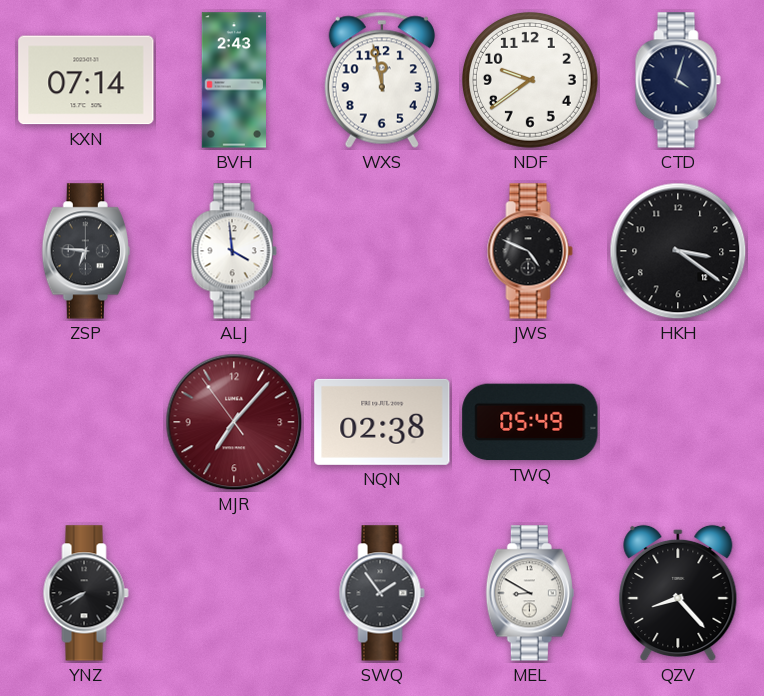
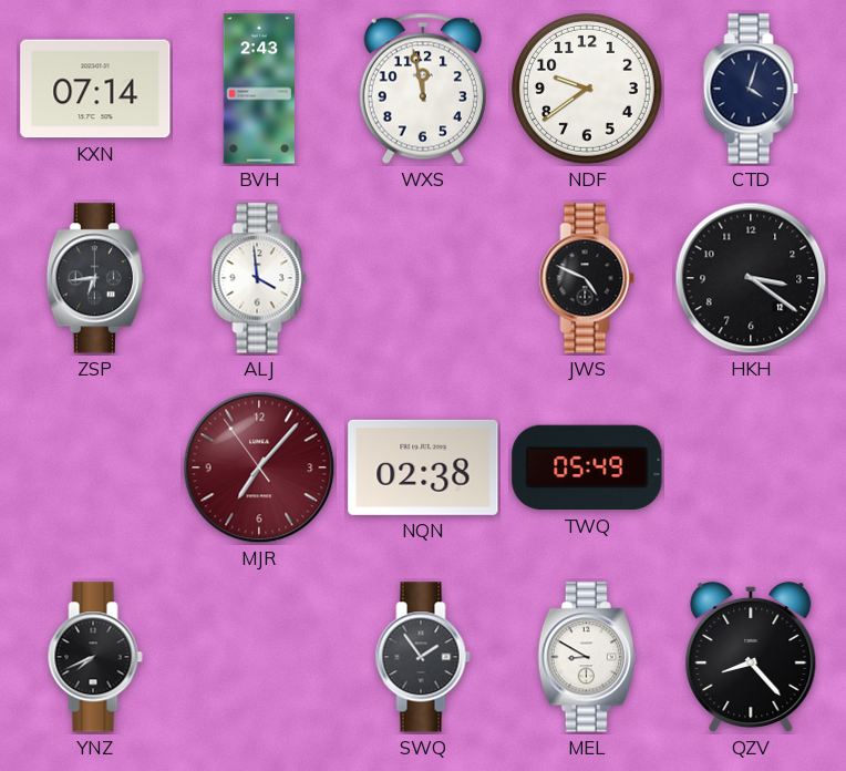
ZSP: 6:46 -> 6:44
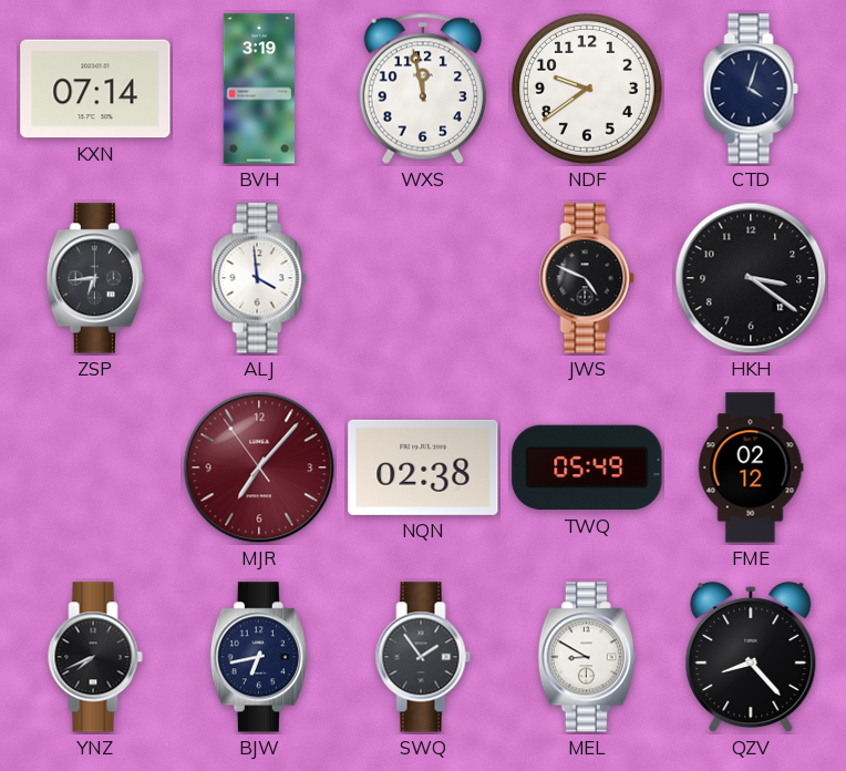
BVH: 2:43 -> 3:19
FME: none -> 02:12
BJW: none -> 6:43
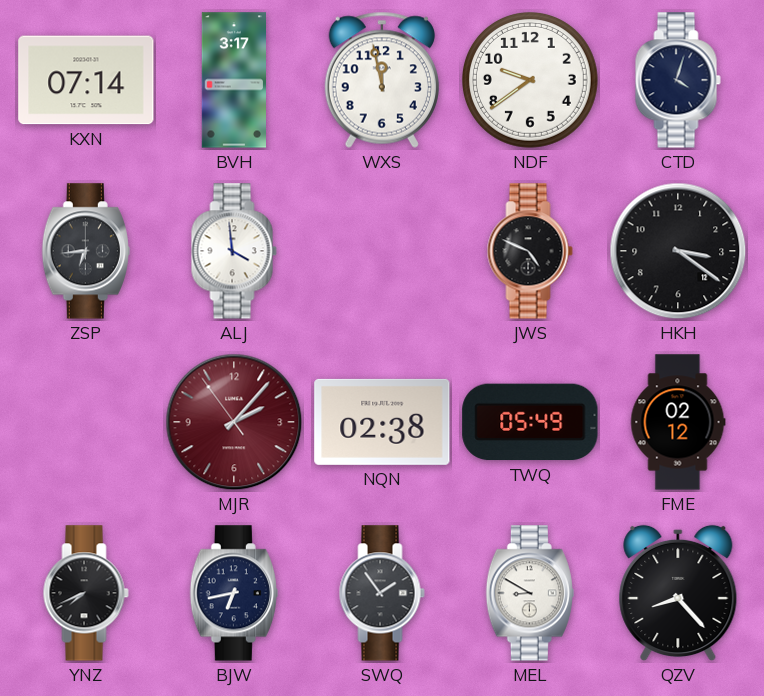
BVH: 3:19 -> 3:17
MJR: 7:06 -> 2:06
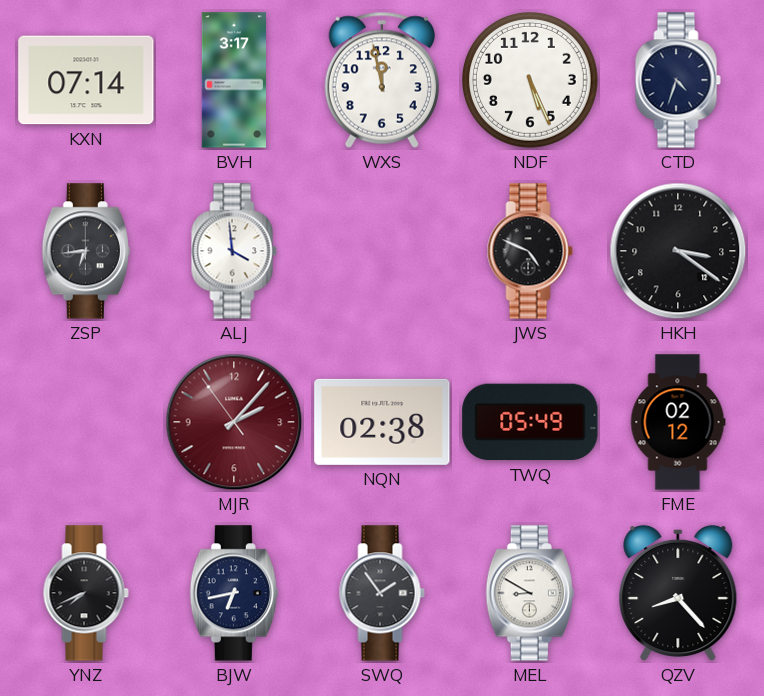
NDF: 9:39 -> 5:26
CTD: 4:03 -> 4:33
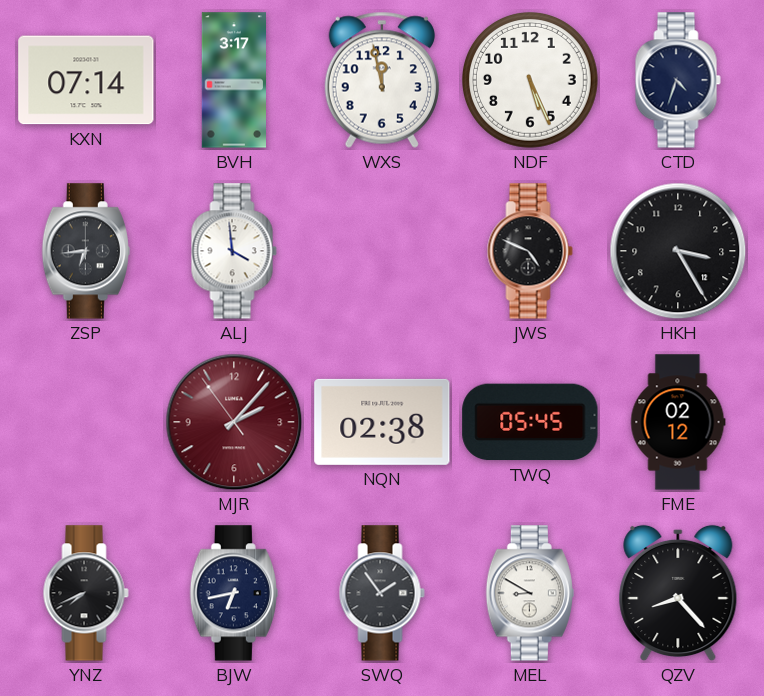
HKH: 3:21 -> 3:25
TWQ: 05:49 -> 05:45
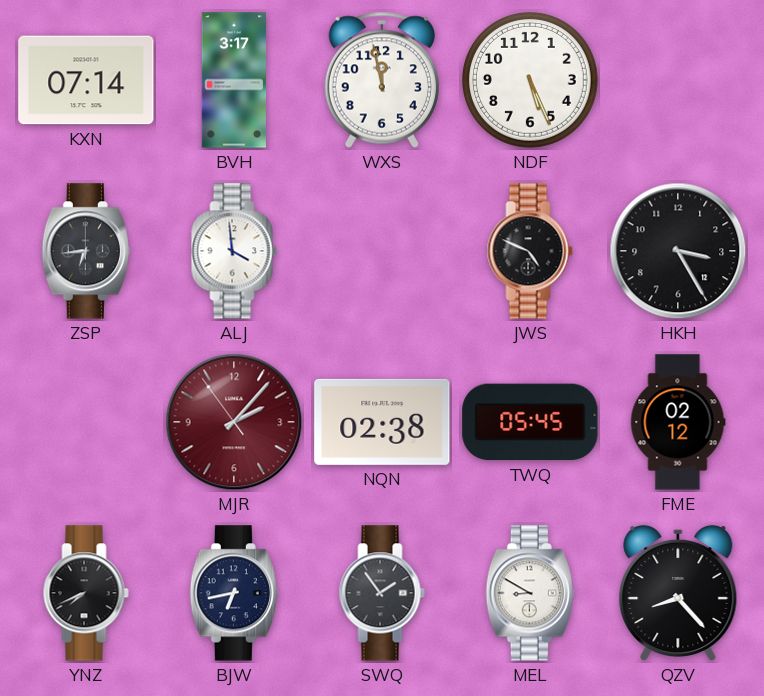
CTD: 4:33 -> none
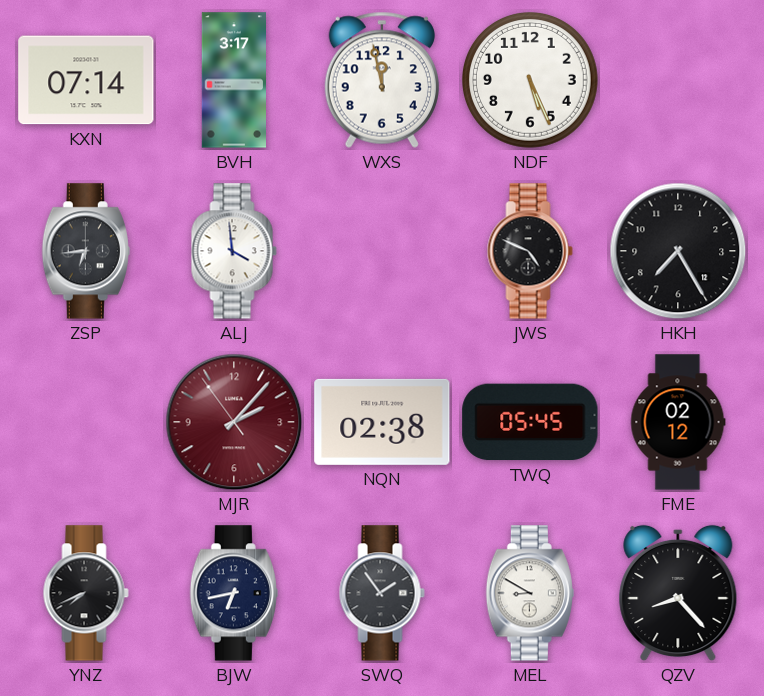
HKH: 3:25 -> 7:25
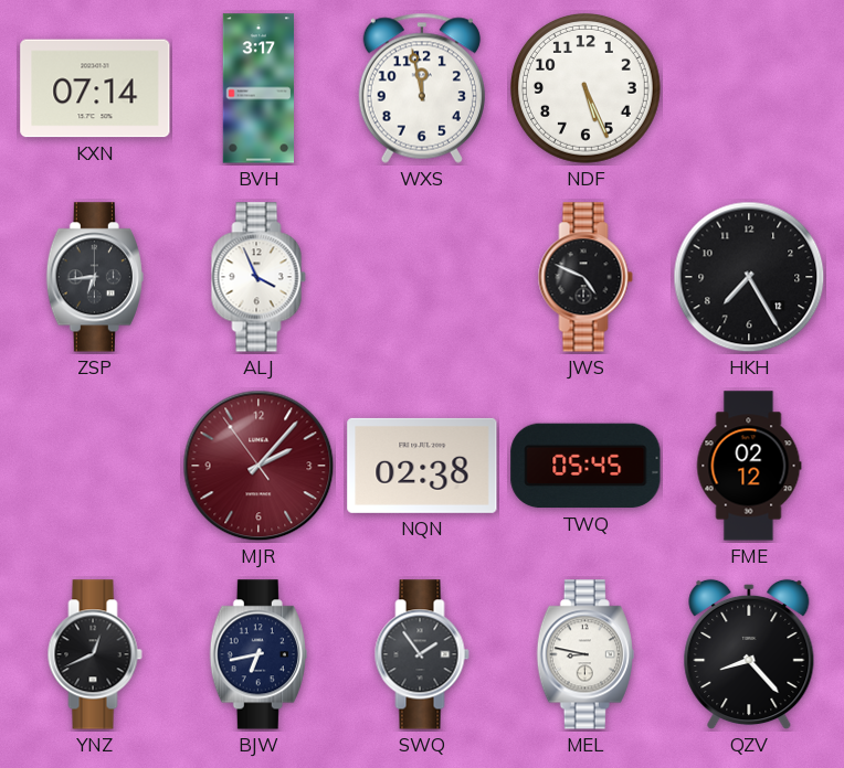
ALJ: 3:59 -> 3:56
YNZ: 7:41 -> 12:41
MEL: 8:50 -> 8:47
